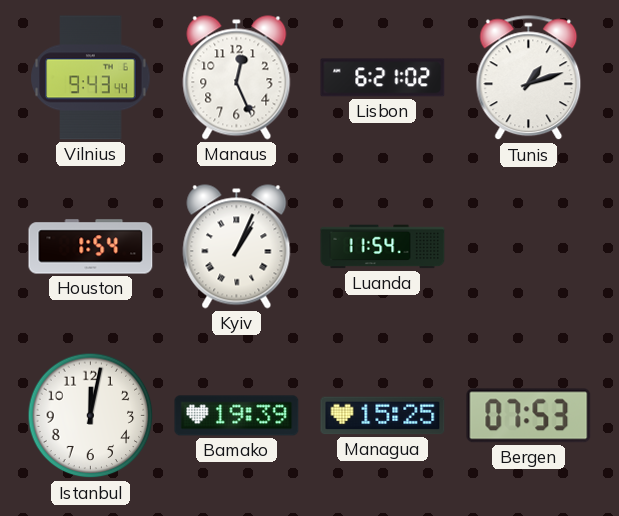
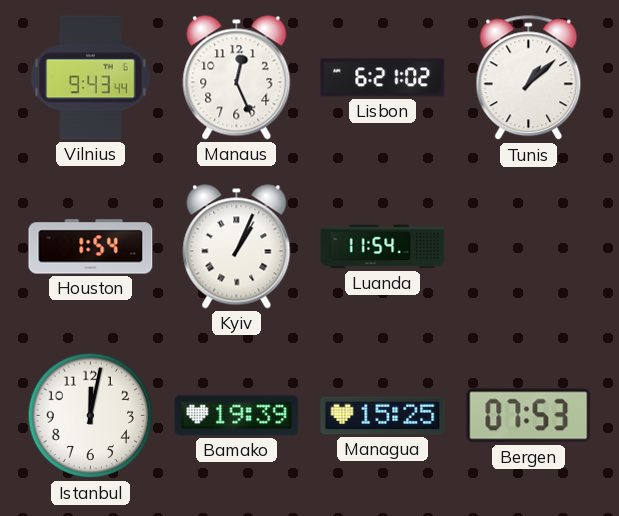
Tunis: 1:12 -> 1:08
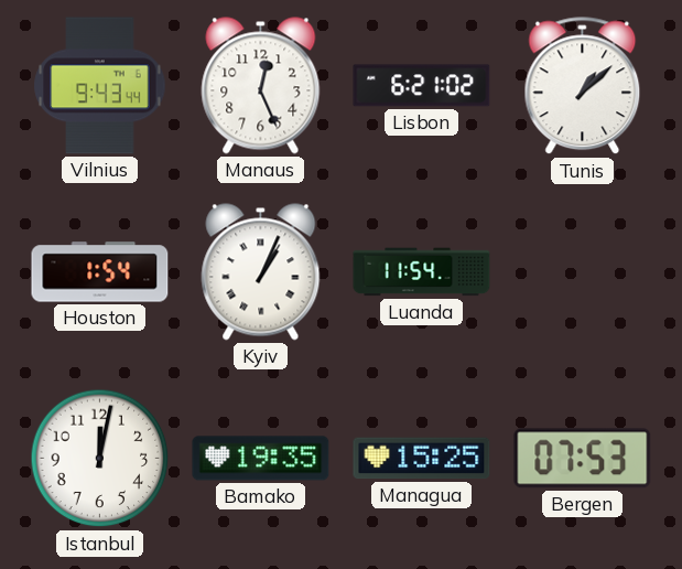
Bamako: 19:39 -> 19:35
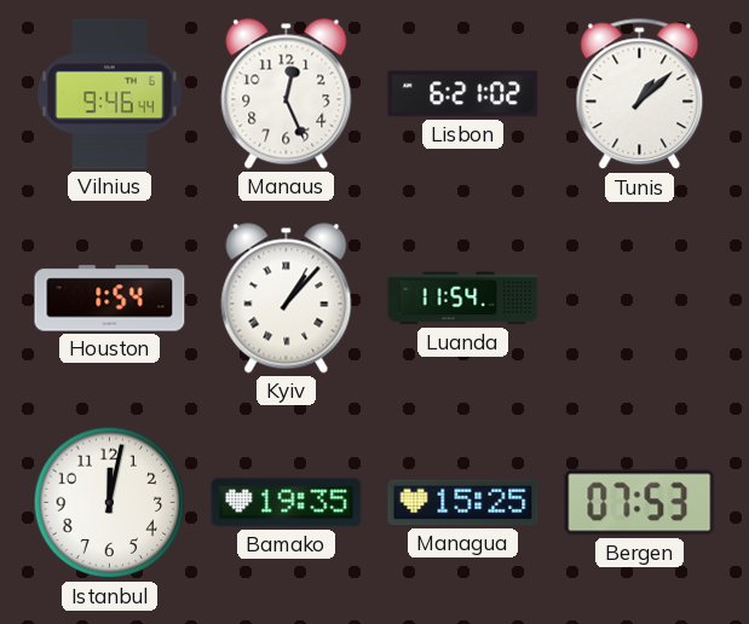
Vilnius: 9:43 -> 9:46
Kyiv: 1:04 -> 1:07
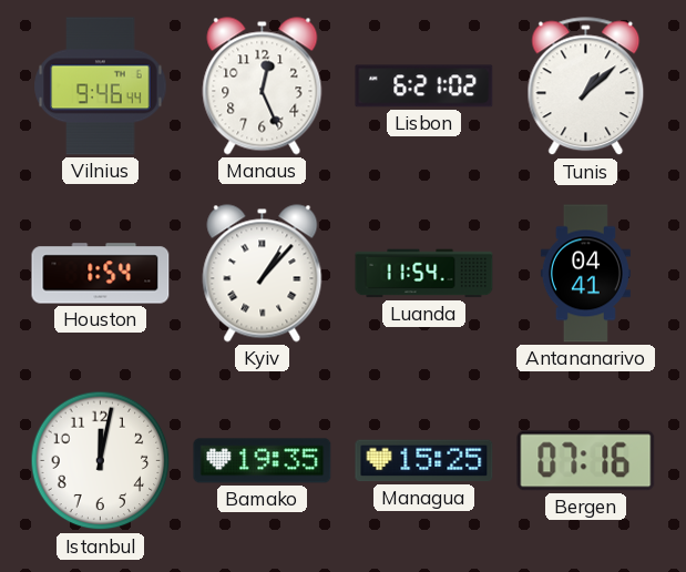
Antananarivo: none -> 04:41
Bergen: 07:53 -> 07:16
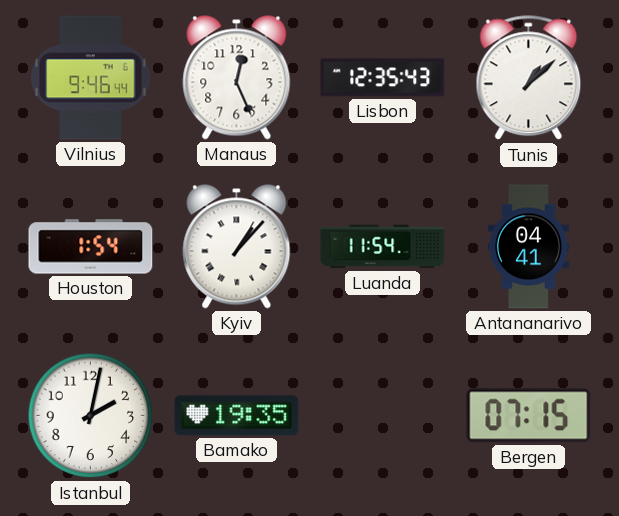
Lisbon: 6:21 -> 12:35
Istanbul: 12:02 -> 2:02
Managua: 15:25 -> none
Bergen: 07:16 -> 07:15
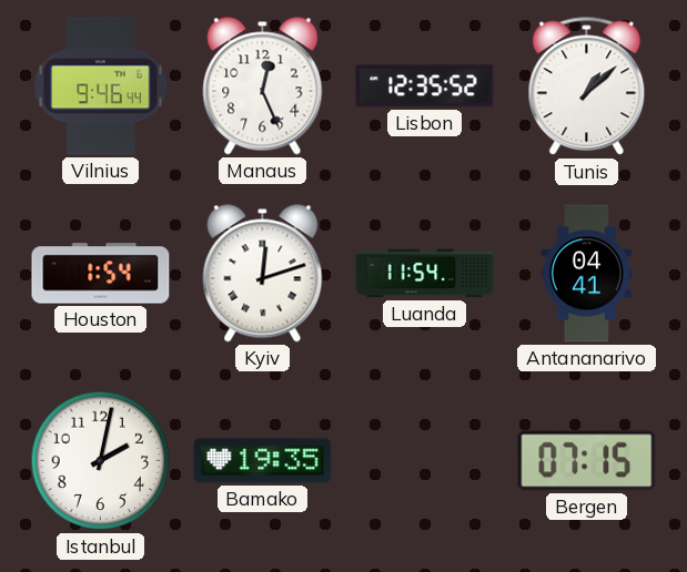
Lisbon: 12:35:43 -> 12:35:52
Kyiv: 1:07 -> 12:12
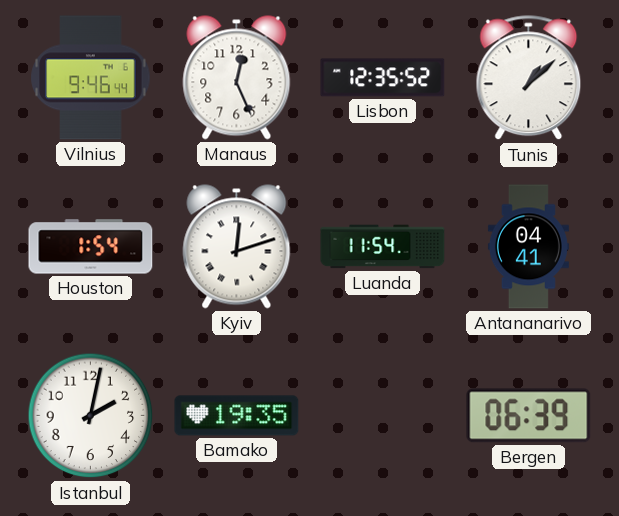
Bergen: 07:15 -> 06:39
